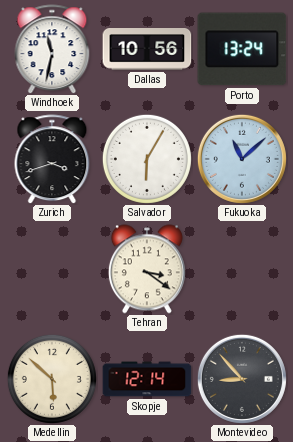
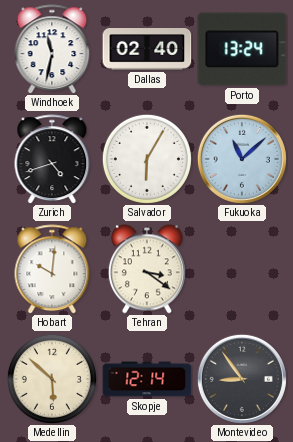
Dallas: 10:56 -> 02:40
Zurich: 3:42 -> 4:42
Hobart: none -> 10:01
Montevideo: 8:53 -> 8:54
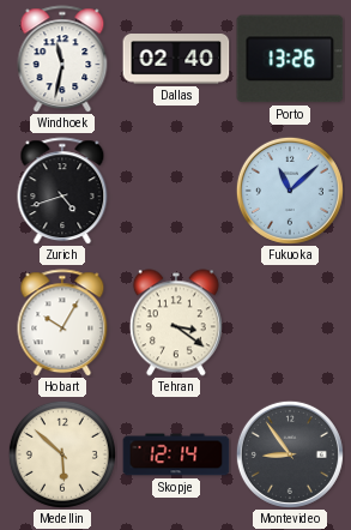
Porto: 13:24 -> 13:26
Salvador: 6:05 -> none
Hobart: 10:01 -> 10:05
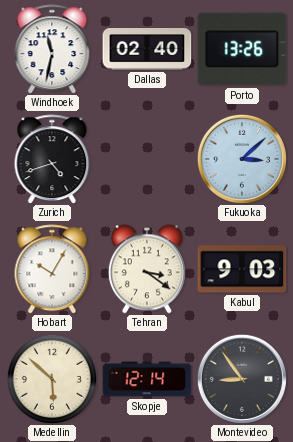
Fukuoka: 11:08 -> 3:08
Kabul: none -> 9:03
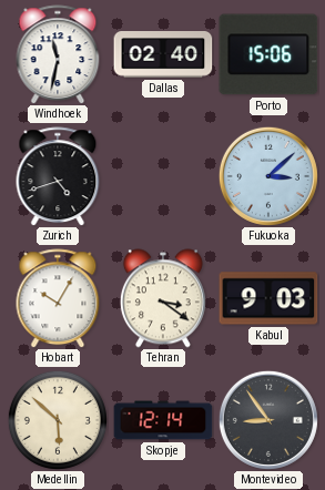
Porto: 13:26 -> 15:06
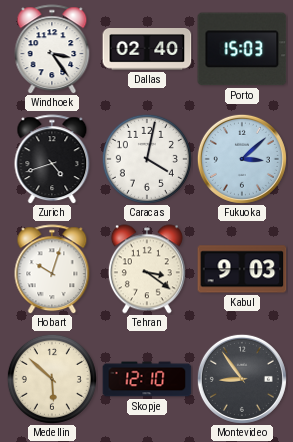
Windhoek: 11:32 -> 3:24
Porto: 15:06 -> 15:03
Caracas: none -> 4:02
Hobart: 10:05 -> 10:03
Skopje: 12:14 -> 12:10
